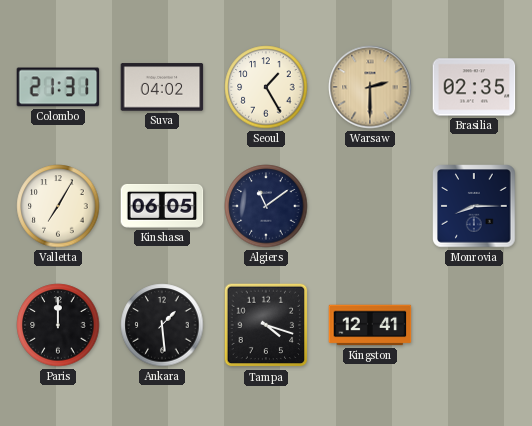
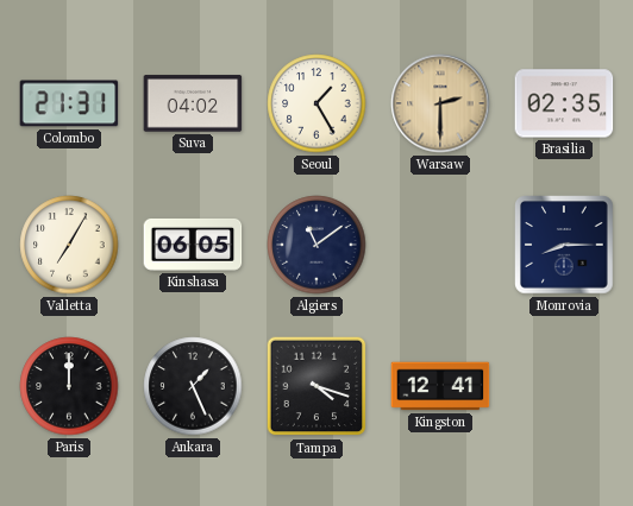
Ankara: 1:29 -> 1:26
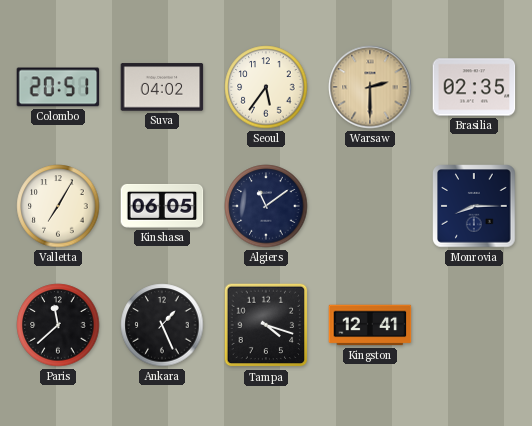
Colombo: 21:31 -> 20:51
Seoul: 1:25 -> 5:36
Paris: 12:00 -> 11:38
